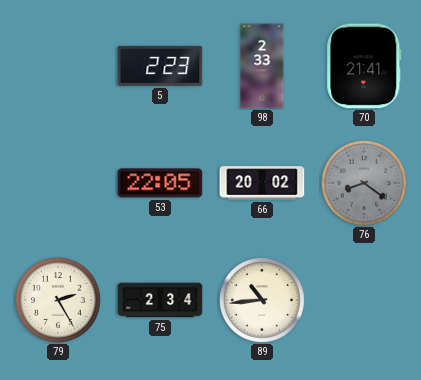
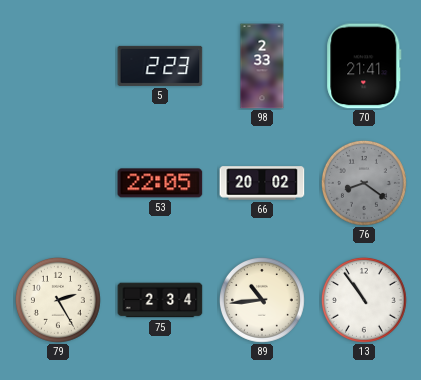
13: none -> 10:54
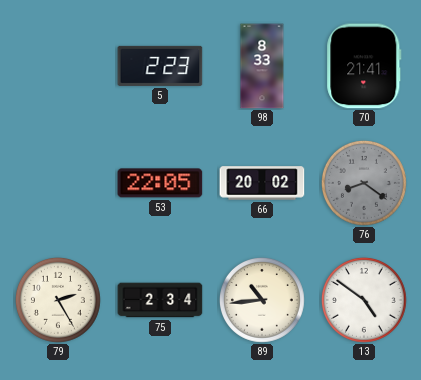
98: 2:33 -> 8:33
13: 10:54 -> 4:51
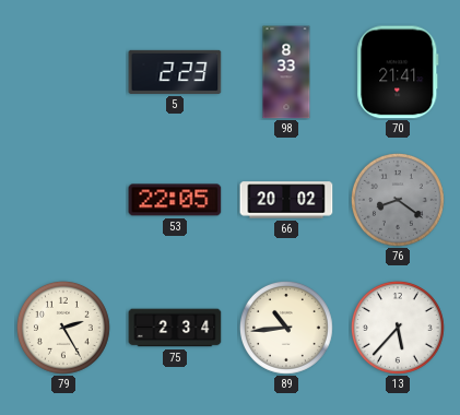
13: 4:51 -> 5:37
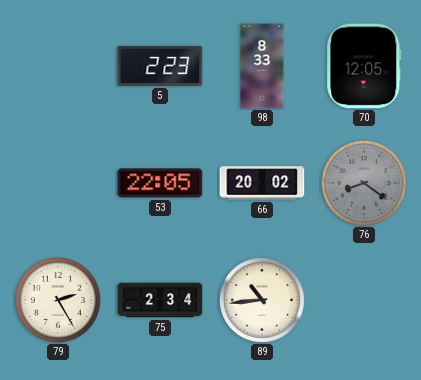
70: 21:41 -> 12:05
13: 5:37 -> none
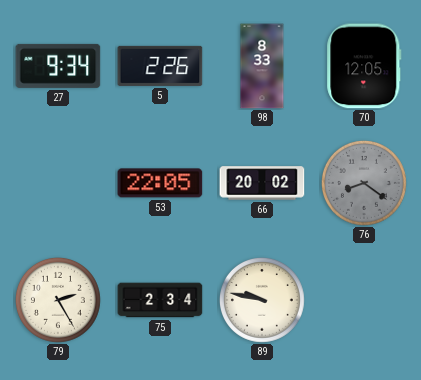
27: none -> 9:34
5: 2:23 -> 2:26
89: 10:44 -> 9:47
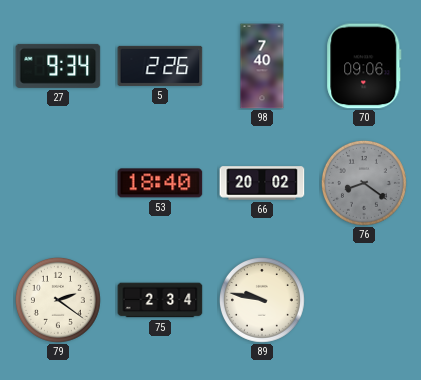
98: 8:33 -> 7:40
70: 12:05 -> 09:06
53: 22:05 -> 18:40
79: 2:25 -> 2:21
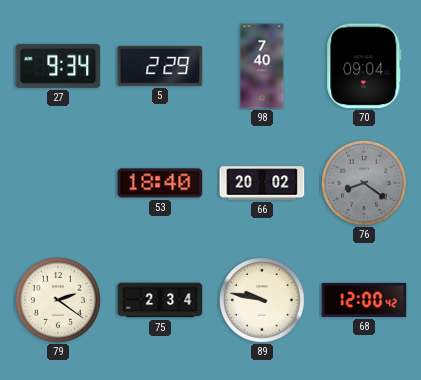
5: 2:26 -> 2:29
70: 09:06 -> 09:04
68: none -> 12:00
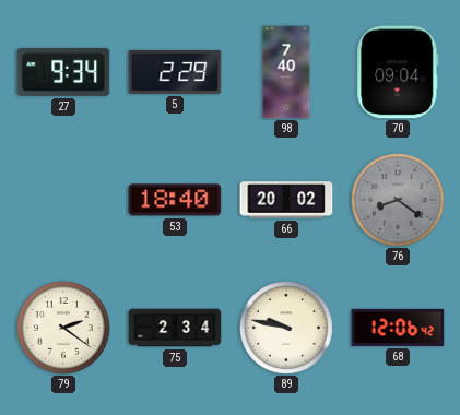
68: 12:00 -> 12:06
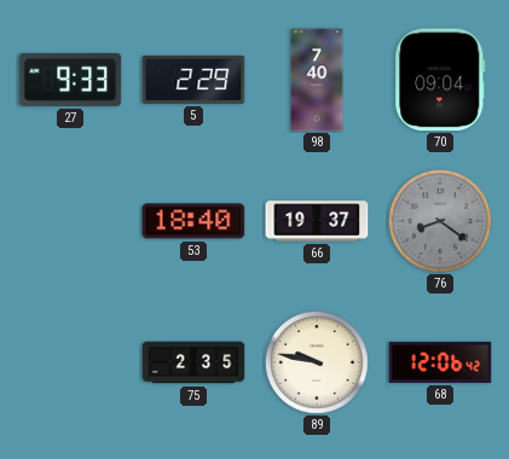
27: 9:34 -> 9:33
66: 20:02 -> 19:37
79: 2:21 -> none
75: 2:34 -> 2:35
